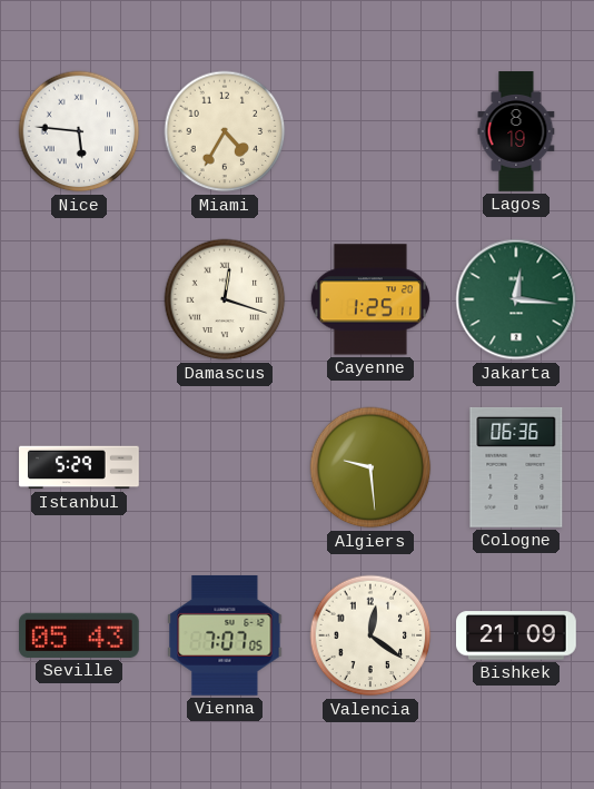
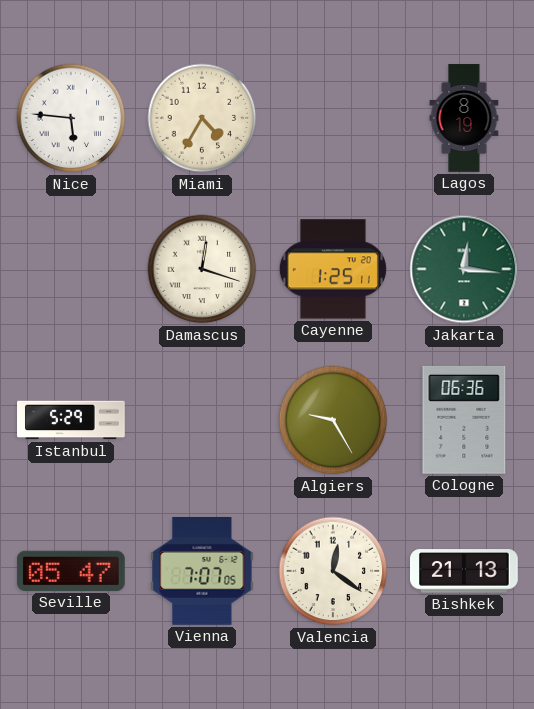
Algiers: 9:29 -> 9:25
Seville: 05:43 -> 05:47
Bishkek: 21:09 -> 21:13
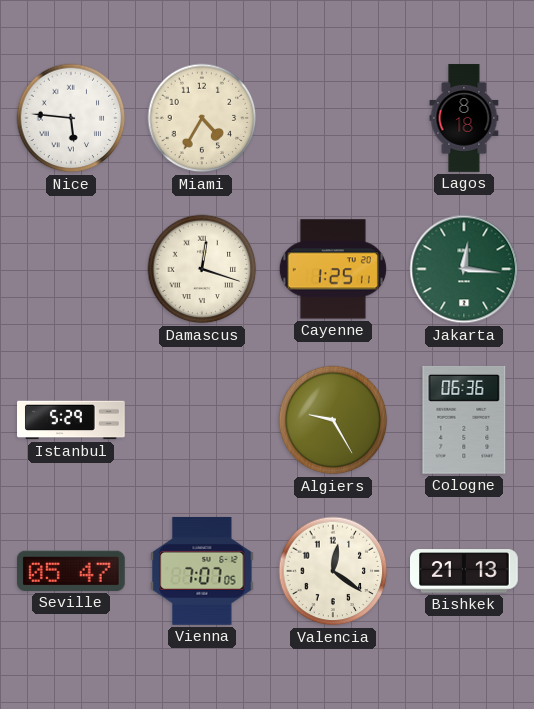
Lagos: 8:19 -> 8:18
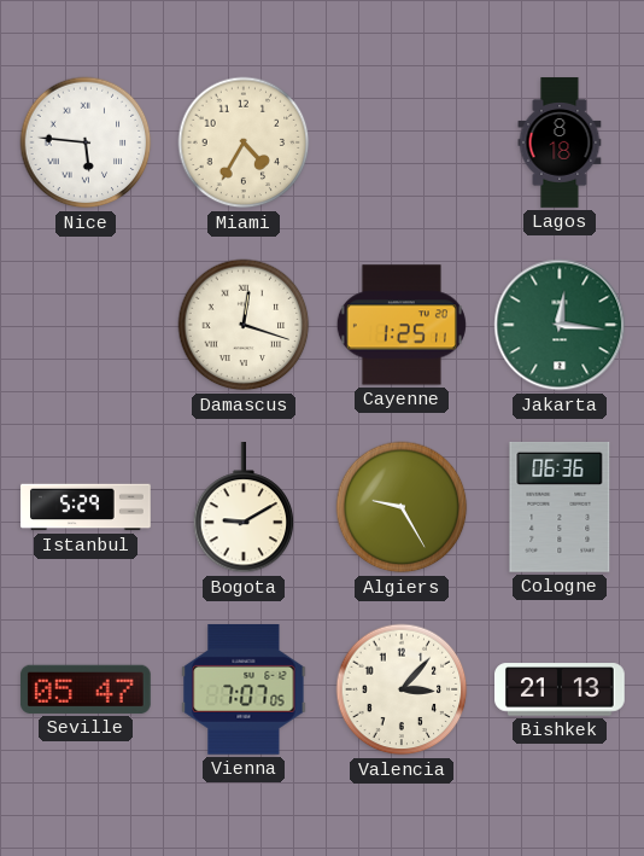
Bogota: none -> 9:10
Valencia: 12:21 -> 3:07
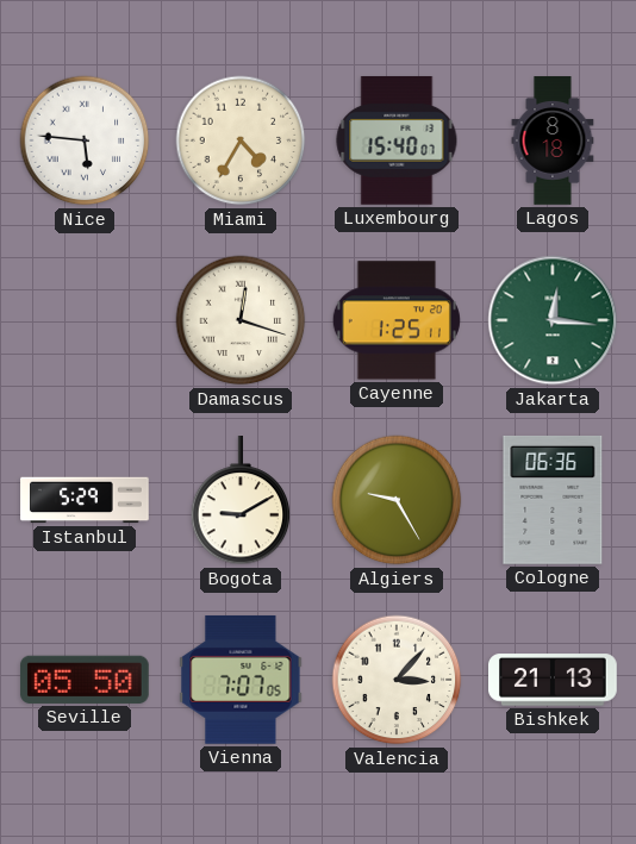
Luxembourg: none -> 15:40
Seville: 05:47 -> 05:50
